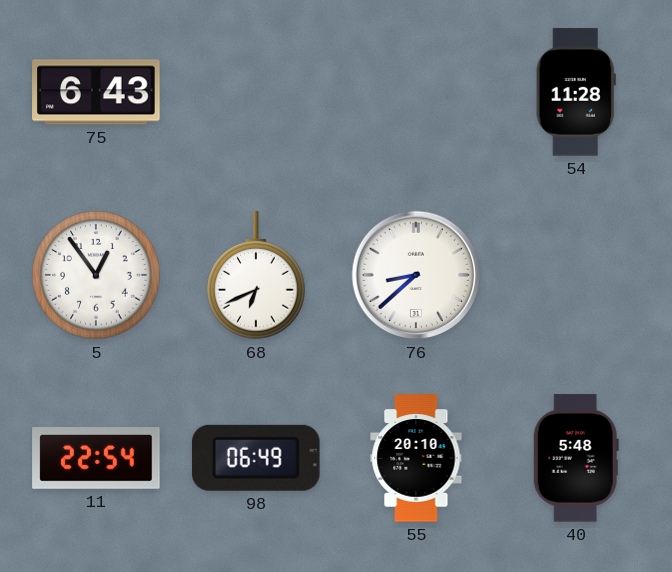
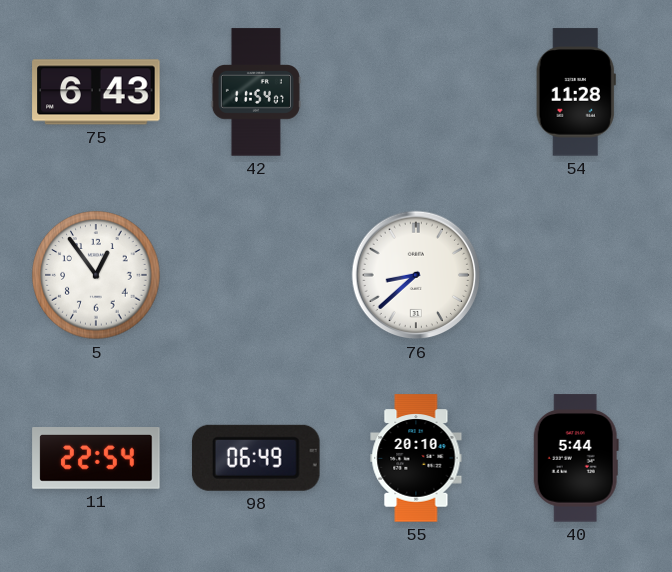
42: none -> 11:54
68: 6:41 -> none
40: 5:48 -> 5:44
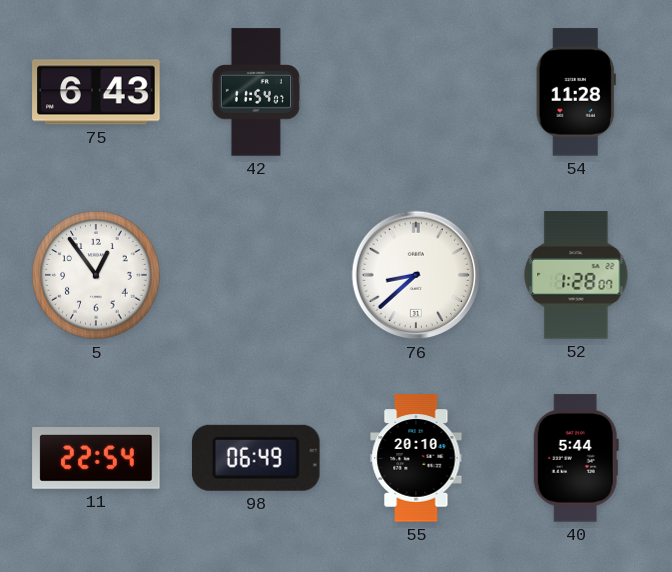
52: none -> 1:28
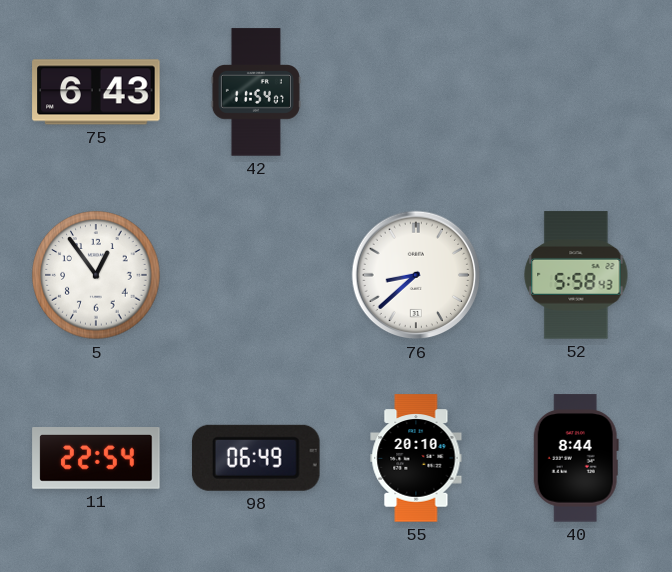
54: 11:28 -> none
52: 1:28 -> 5:58
40: 5:44 -> 8:44
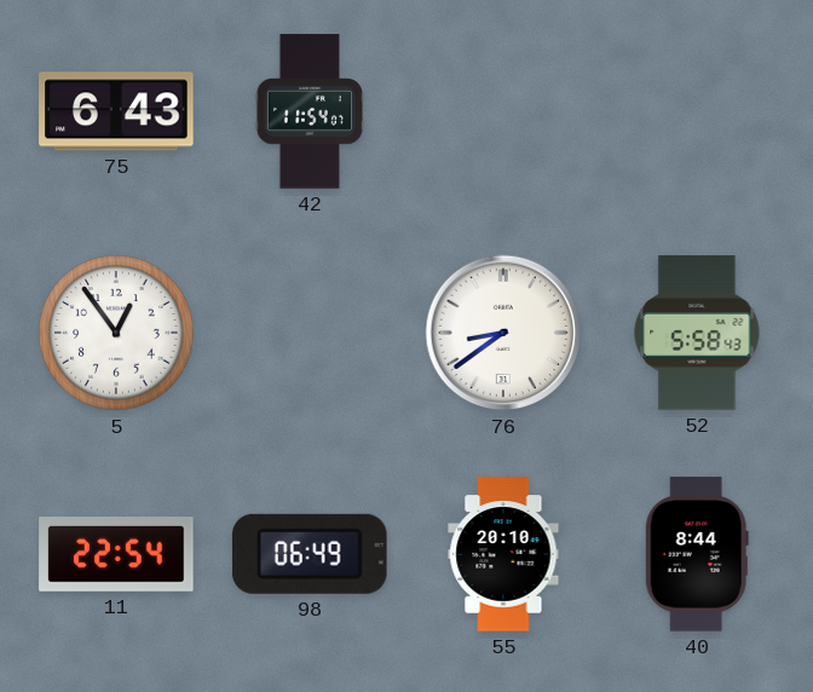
76: 8:38 -> 8:39
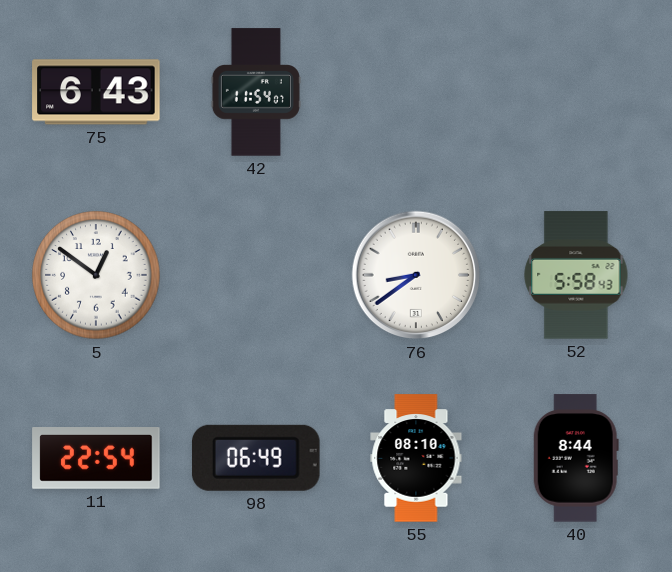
5: 12:54 -> 12:51
55: 20:10 -> 08:10
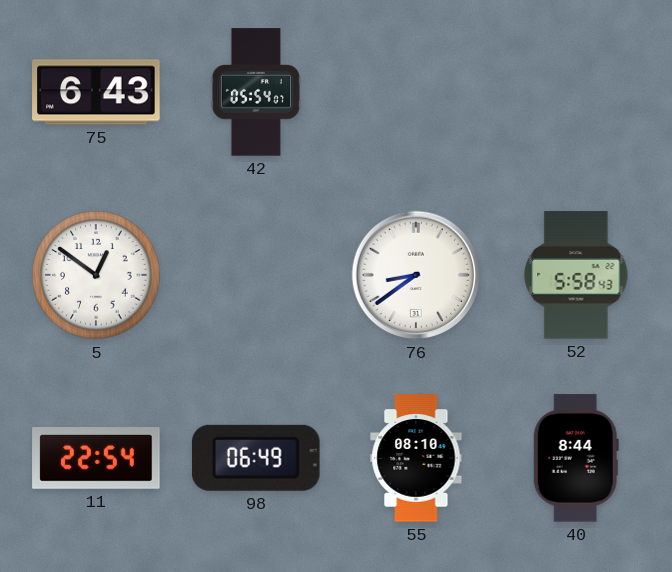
42: 11:54 -> 05:54
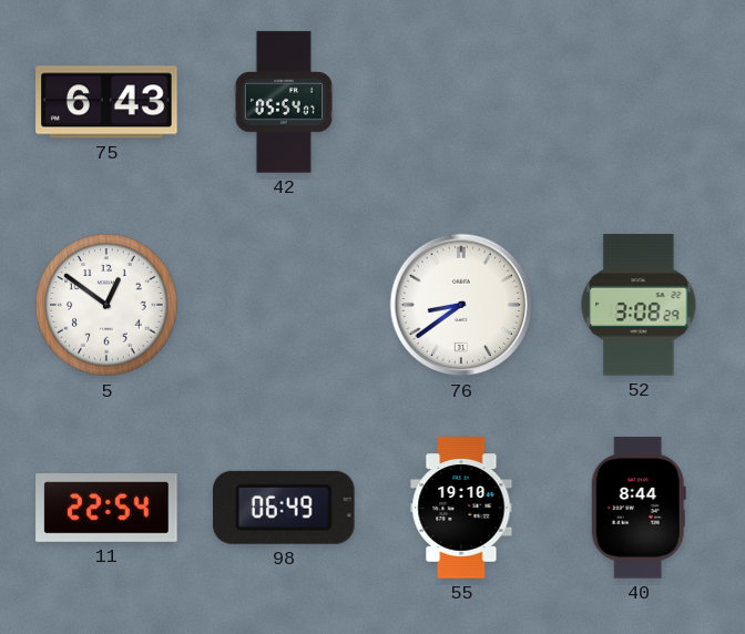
52: 5:58 -> 3:08
55: 08:10 -> 19:10
